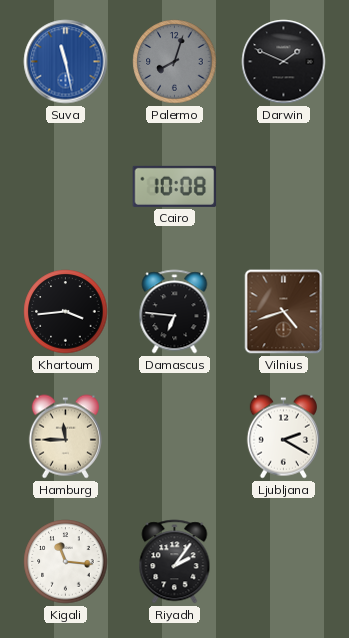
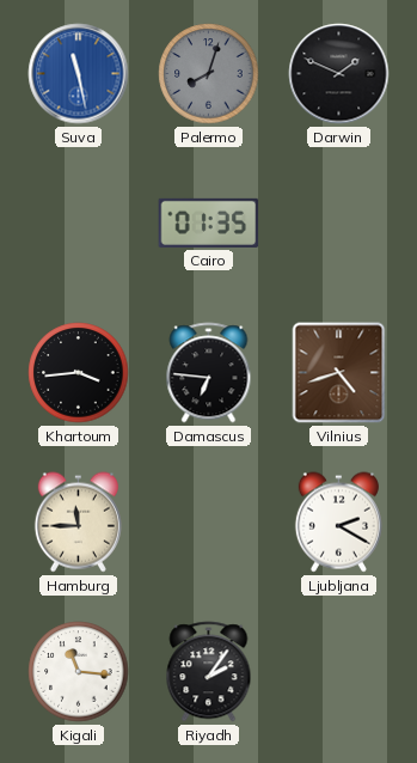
Cairo: 10:08 -> 01:35
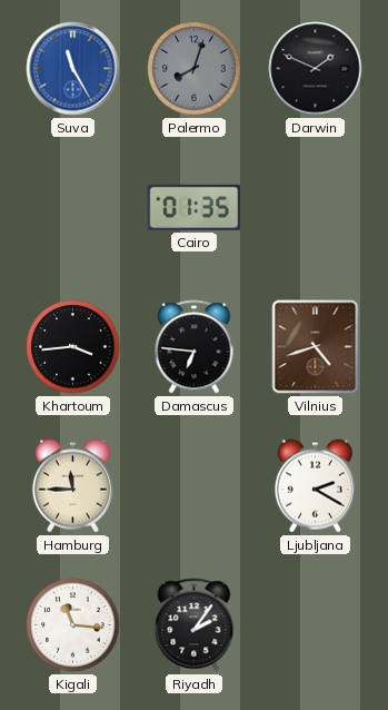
Suva: 11:28 -> 11:25
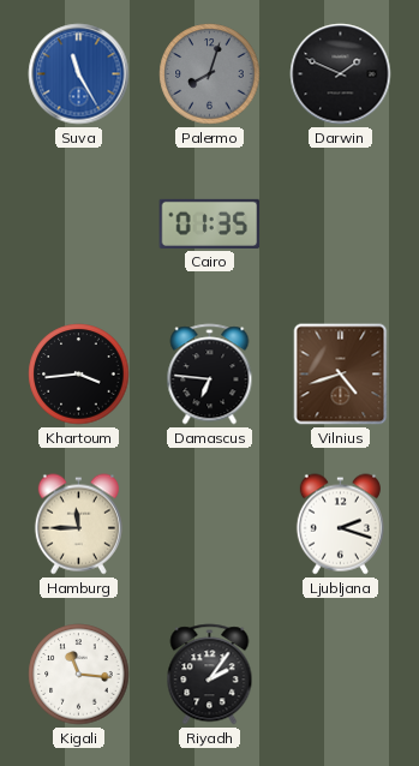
Ljubljana: 2:20 -> 2:18
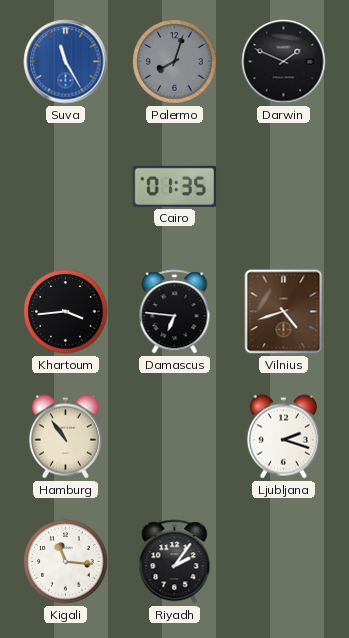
Hamburg: 11:45 -> 10:54
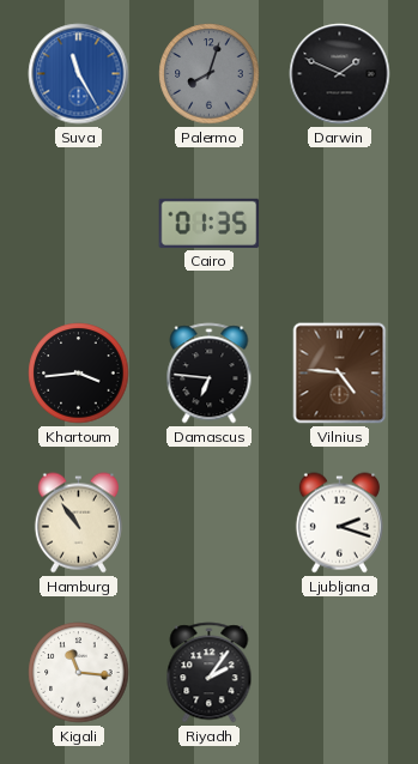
Vilnius: 4:42 -> 4:46
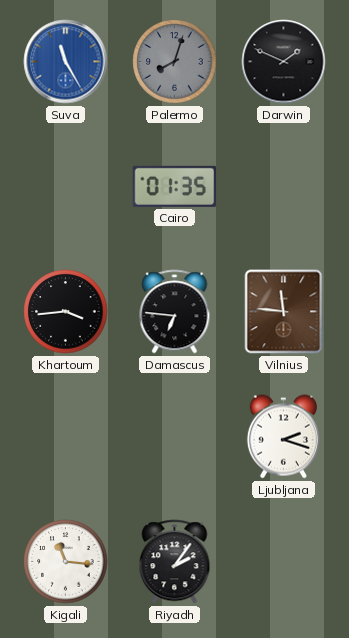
Vilnius: 4:46 -> 11:46
Hamburg: 10:54 -> none
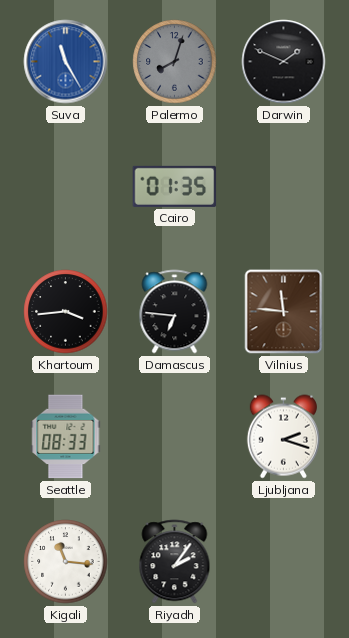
Seattle: none -> 08:33
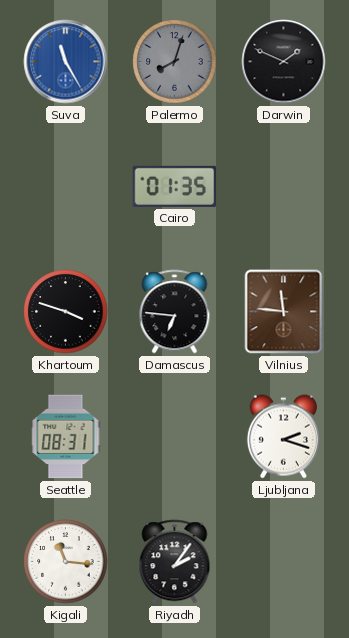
Khartoum: 3:44 -> 3:48
Seattle: 08:33 -> 08:31
